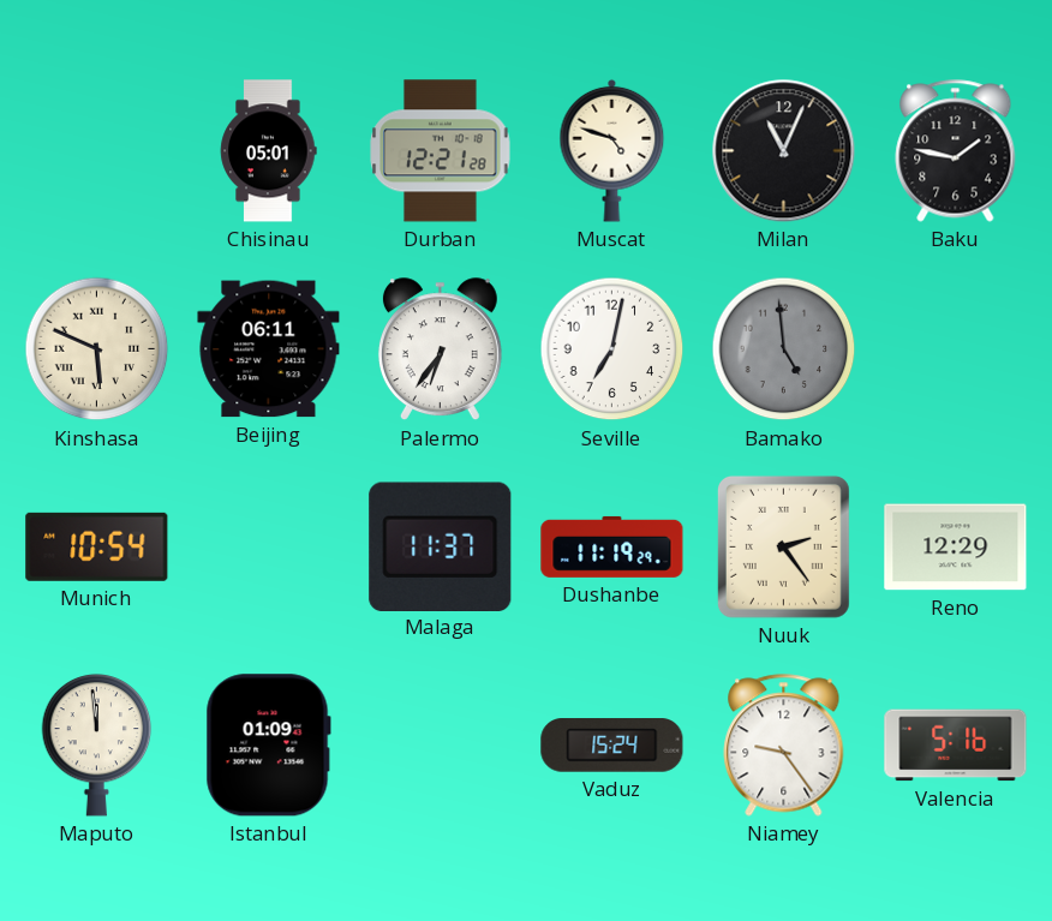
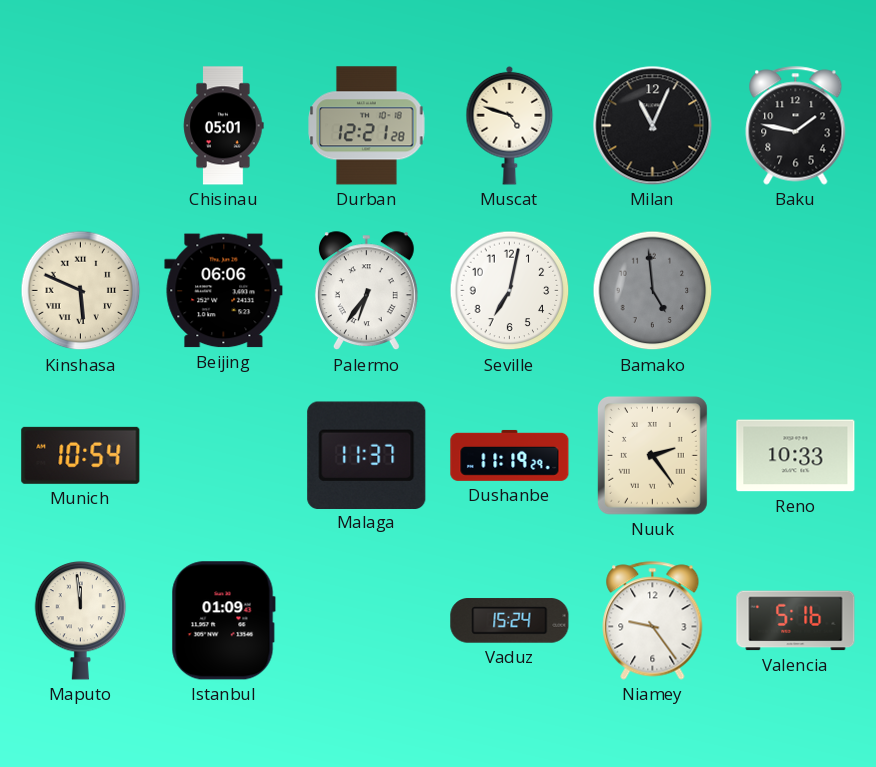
Beijing: 06:11 -> 06:06
Reno: 12:29 -> 10:33
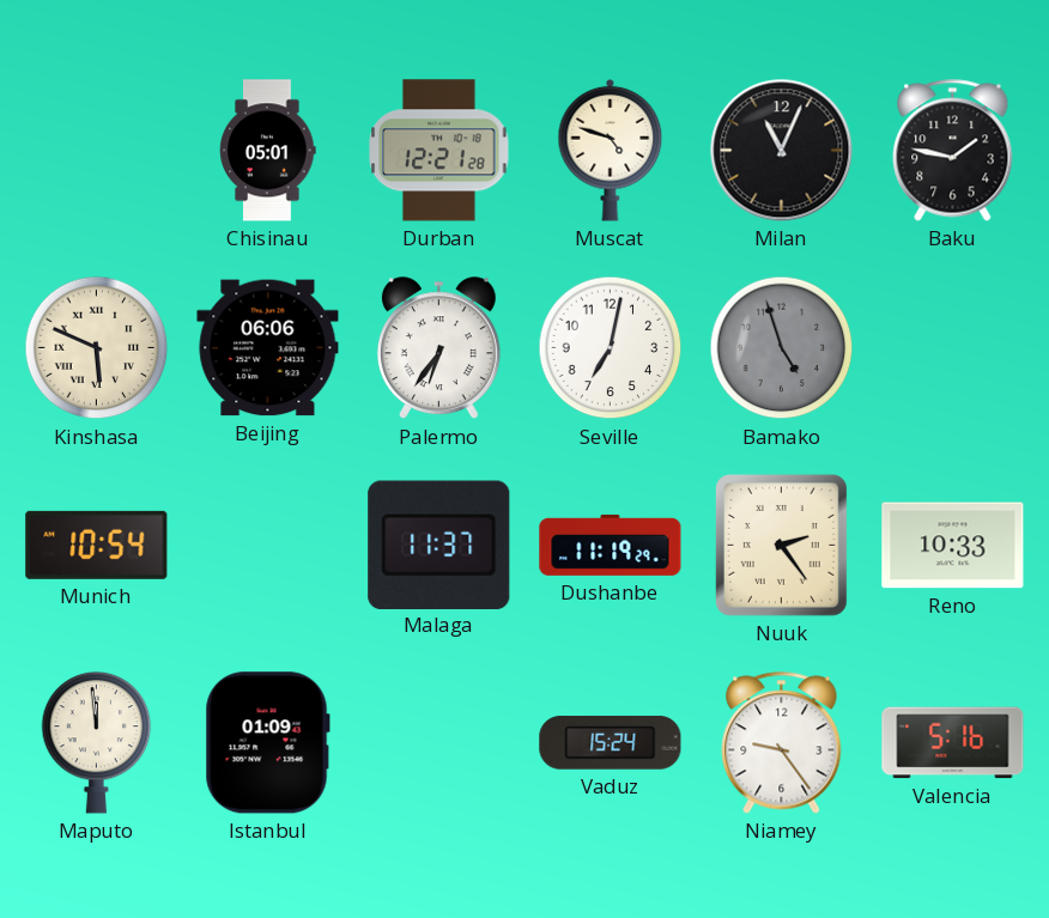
Bamako: 4:59 -> 4:57
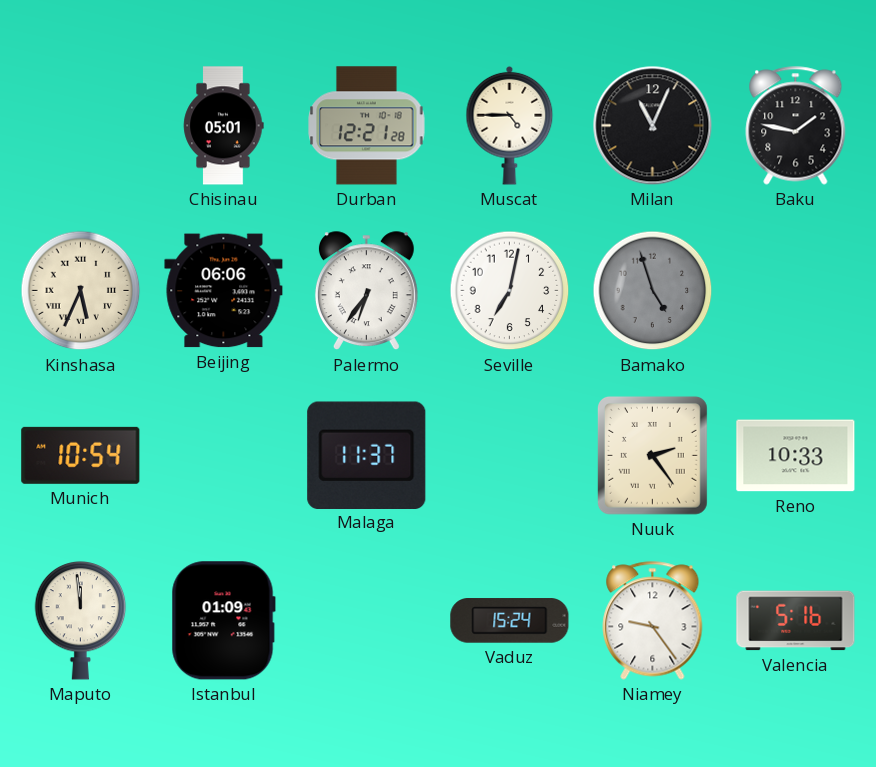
Muscat: 4:48 -> 4:45
Kinshasa: 5:49 -> 5:34
Dushanbe: 11:19 -> none
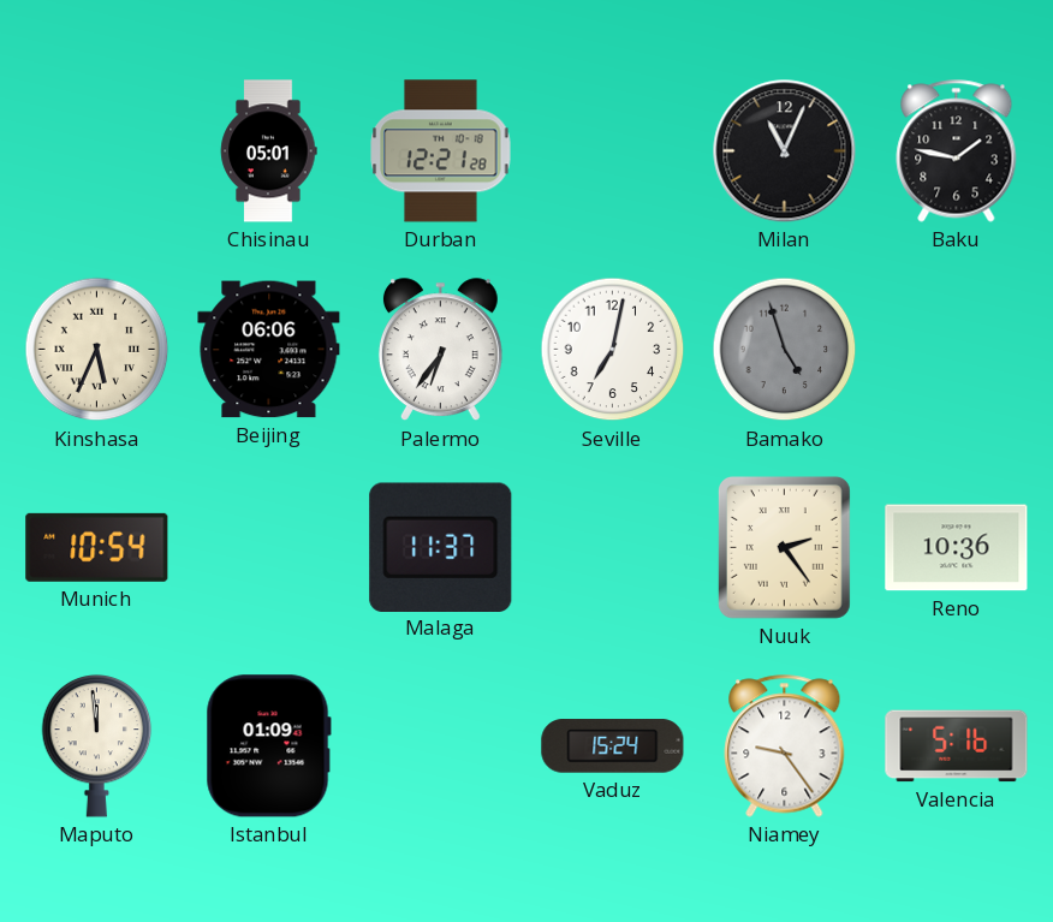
Muscat: 4:45 -> none
Reno: 10:33 -> 10:36
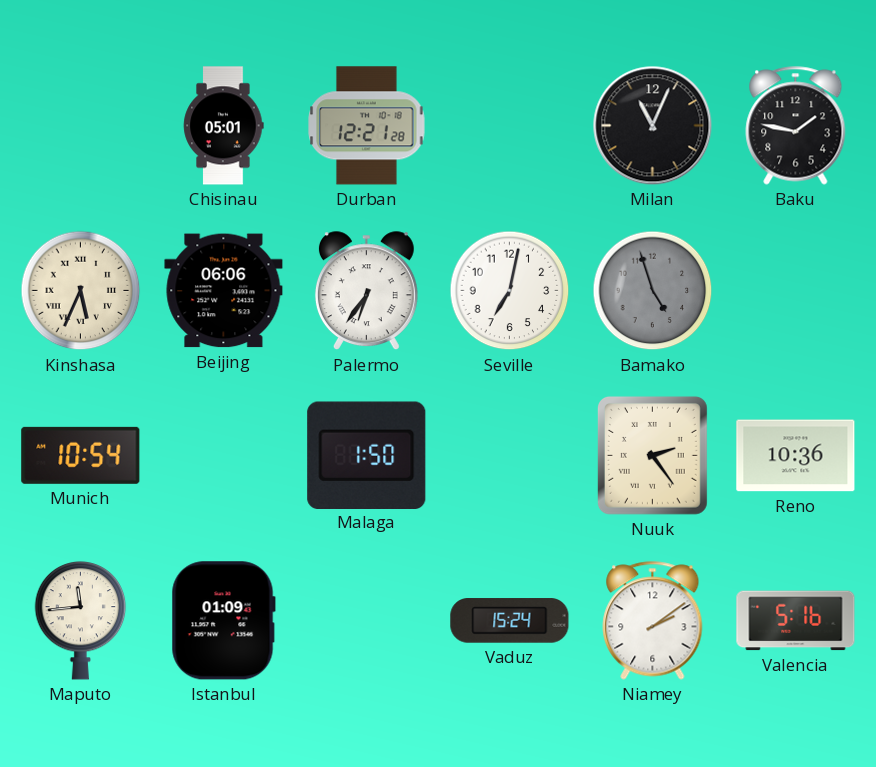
Malaga: 11:37 -> 1:50
Maputo: 11:59 -> 11:44
Niamey: 9:24 -> 2:09
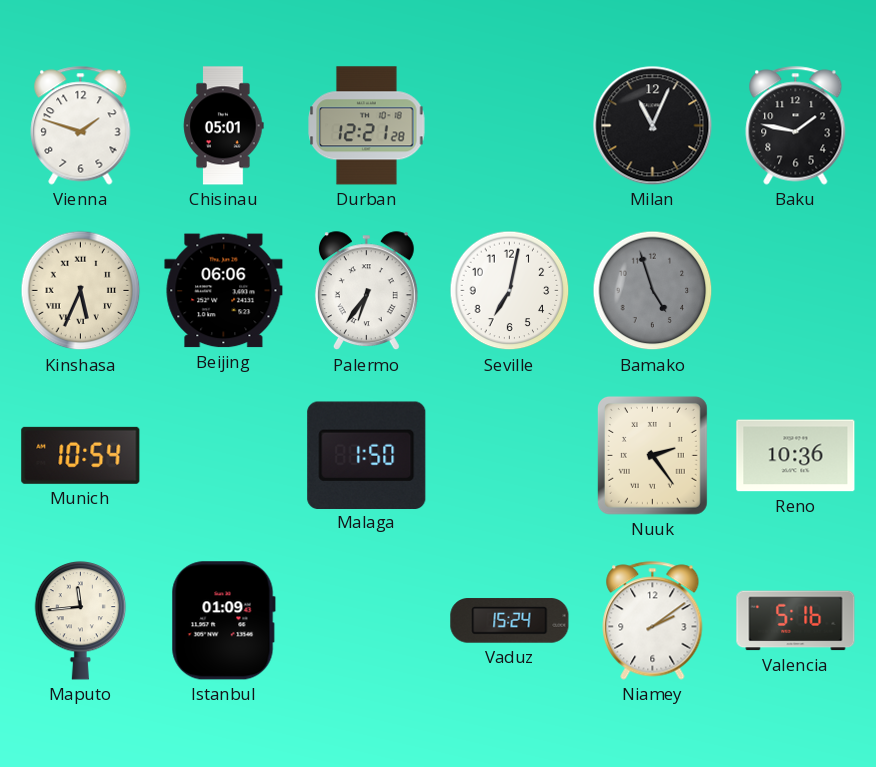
Vienna: none -> 1:48
